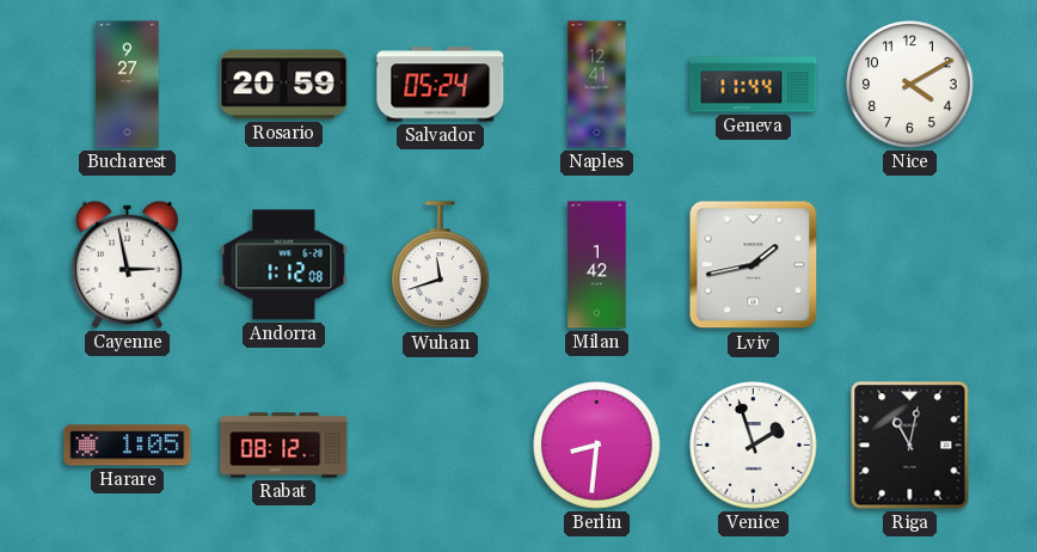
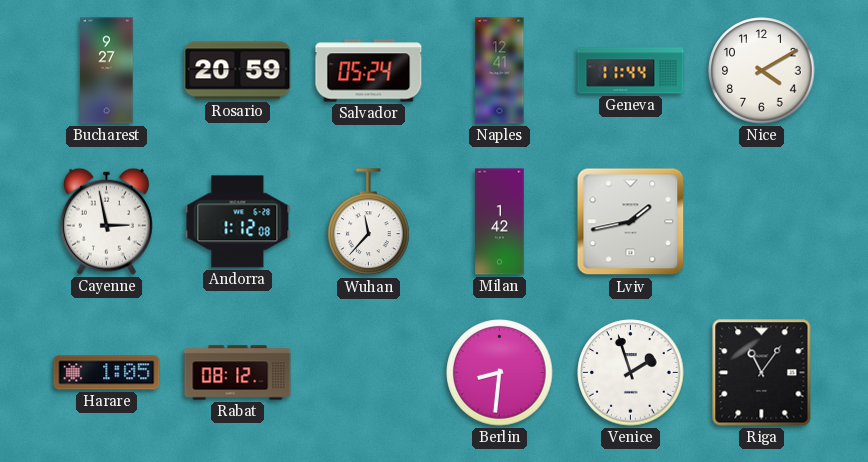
Wuhan: 11:42 -> 11:37
Riga: 11:02 -> 11:06
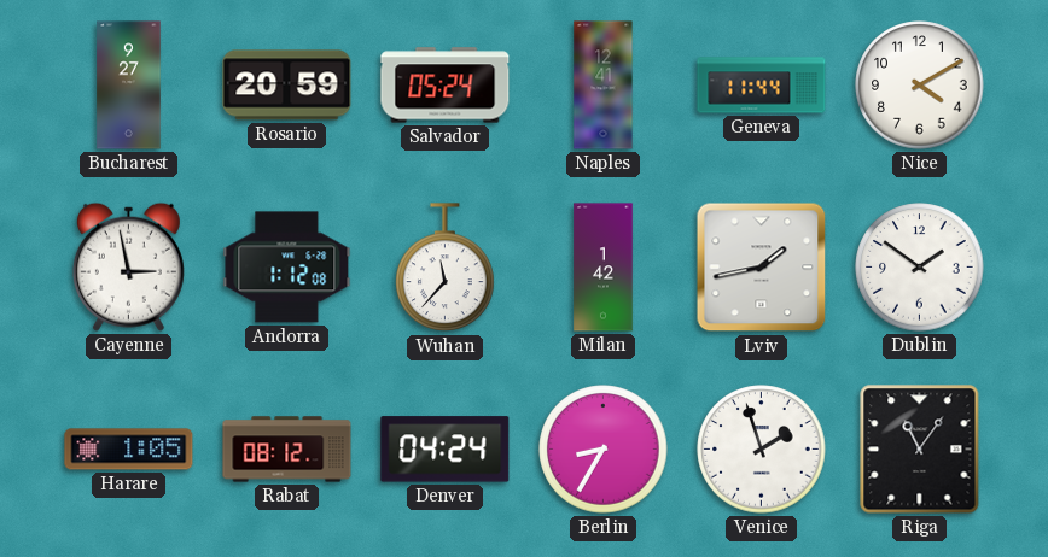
Dublin: none -> 1:51
Denver: none -> 04:24
Berlin: 8:31 -> 8:35
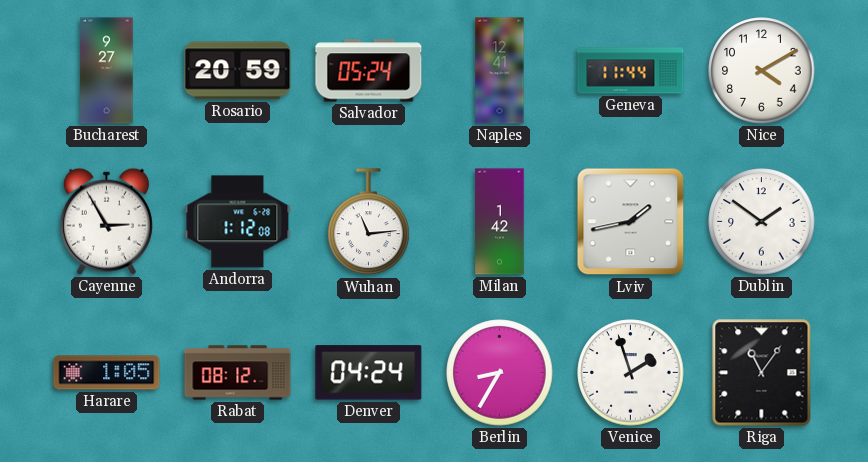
Cayenne: 2:58 -> 2:55
Wuhan: 11:37 -> 11:14
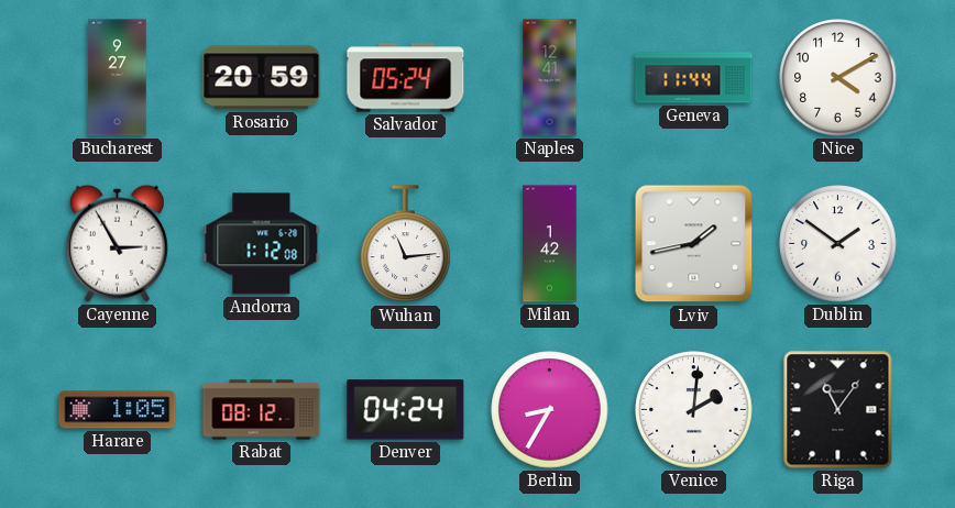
Venice: 1:57 -> 2:01
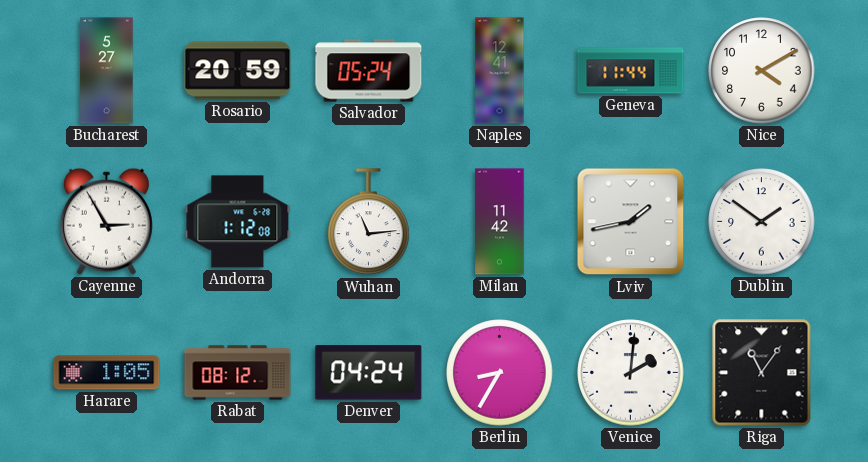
Bucharest: 9:27 -> 5:27
Milan: 1:42 -> 11:42
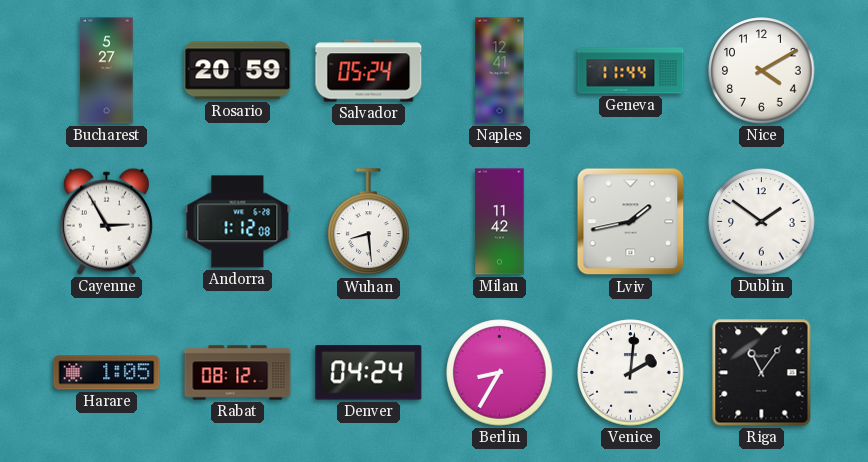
Wuhan: 11:14 -> 8:29
